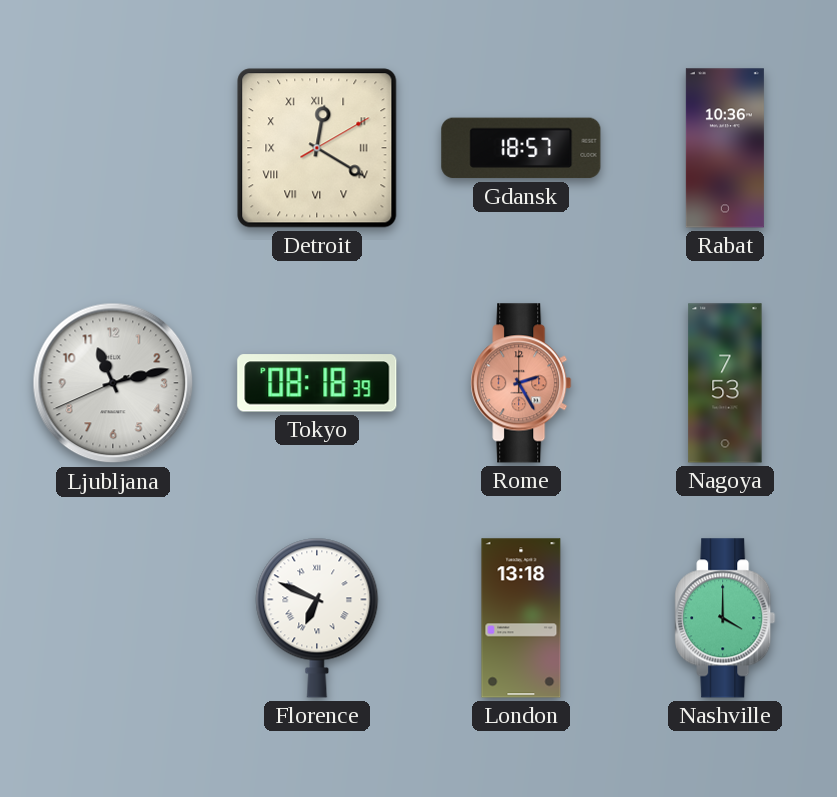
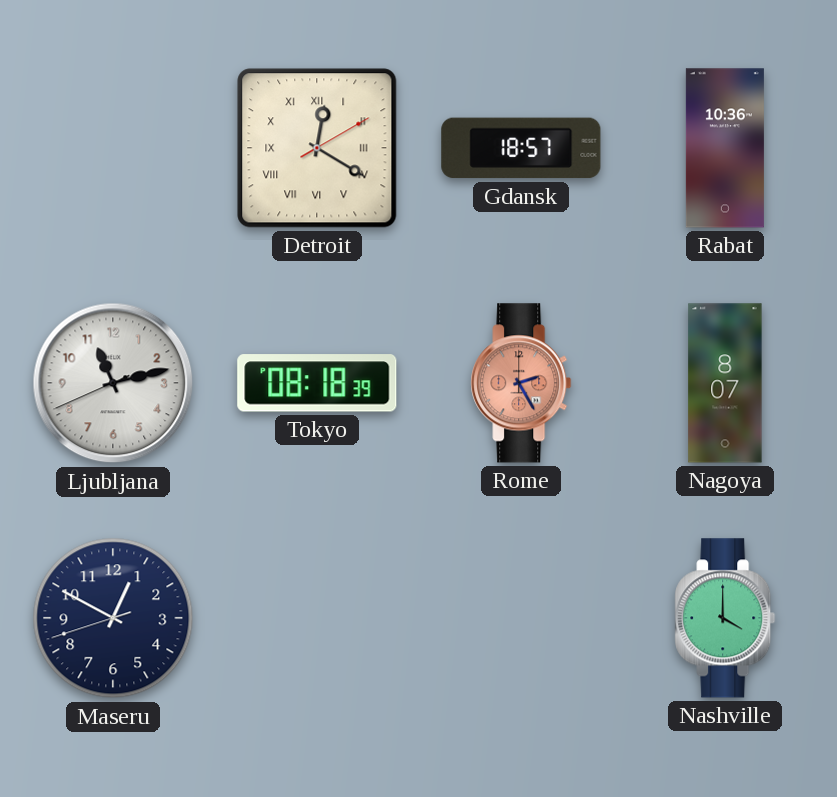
Nagoya: 7:53 -> 8:07
Maseru: none -> 12:49
Florence: 6:49 -> none
London: 13:18 -> none
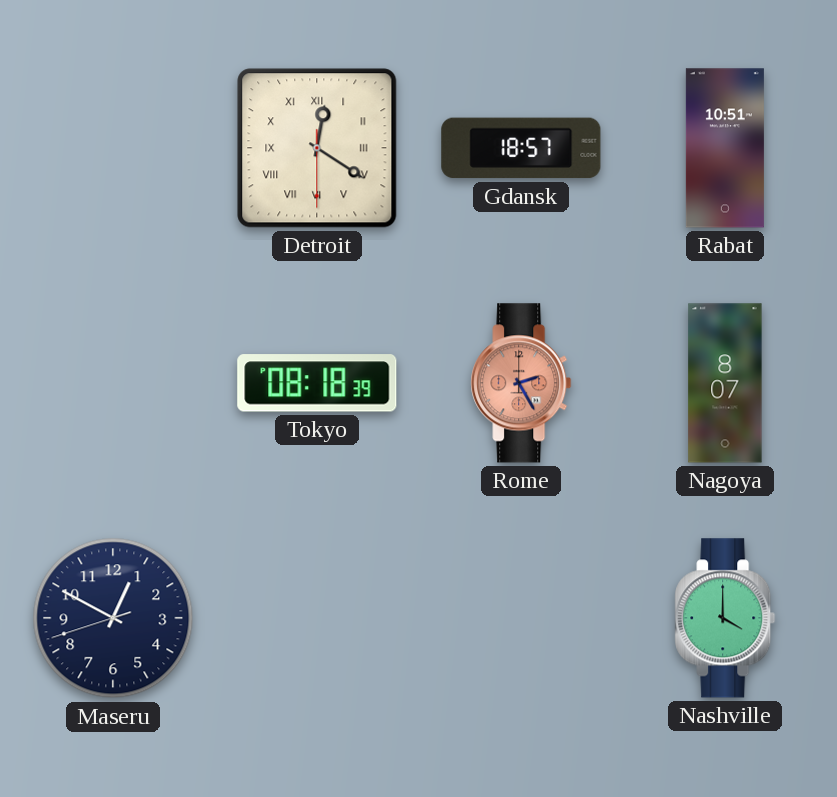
Detroit: 12:20:10 -> 12:20:30
Rabat: 10:36 -> 10:51
Ljubljana: 11:12 -> none
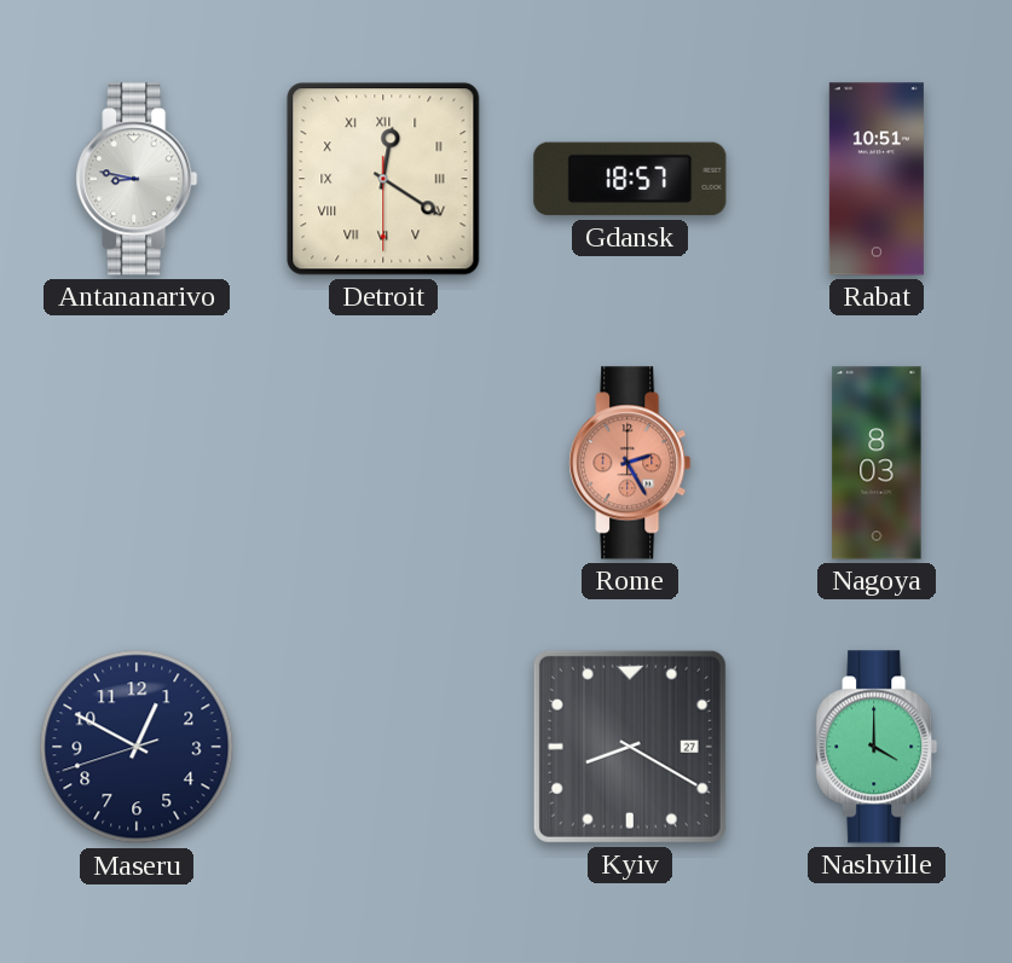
Antananarivo: none -> 8:47
Tokyo: 08:18 -> none
Nagoya: 8:07 -> 8:03
Kyiv: none -> 8:20
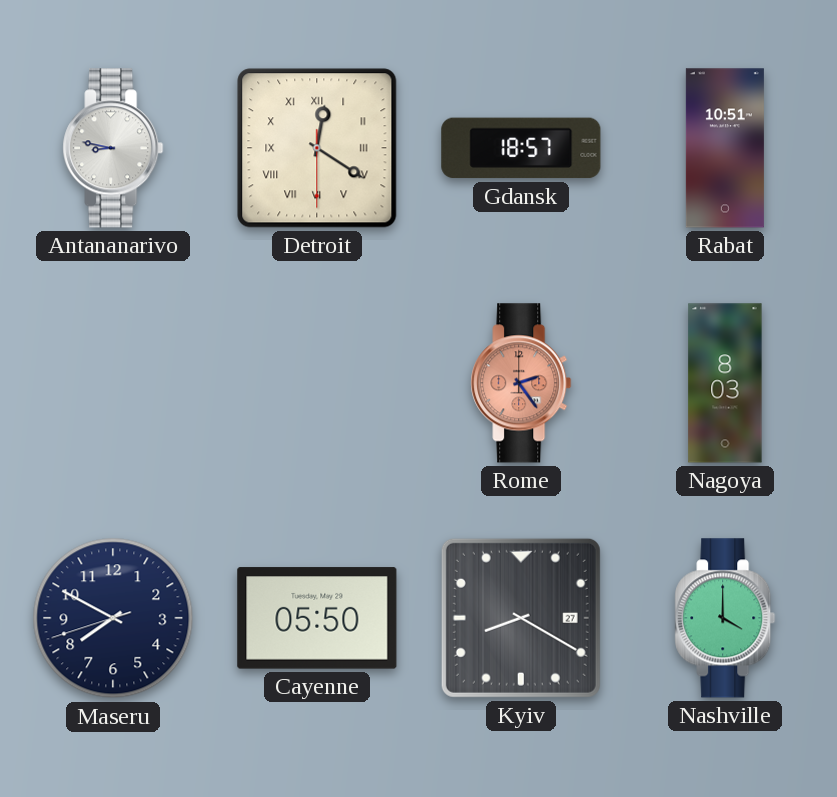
Rome: 2:25 -> 2:24
Maseru: 12:49 -> 7:49
Cayenne: none -> 05:50
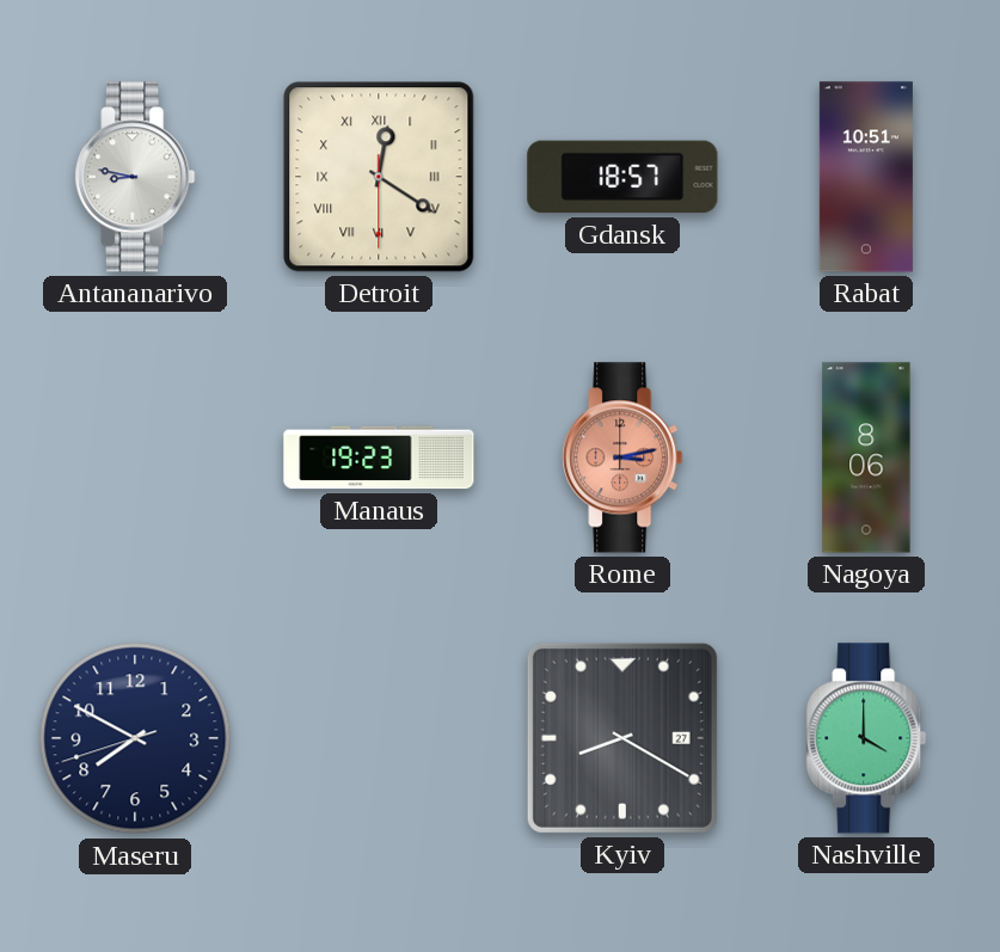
Manaus: none -> 19:23
Rome: 2:24 -> 3:13
Nagoya: 8:03 -> 8:06
Cayenne: 05:50 -> none
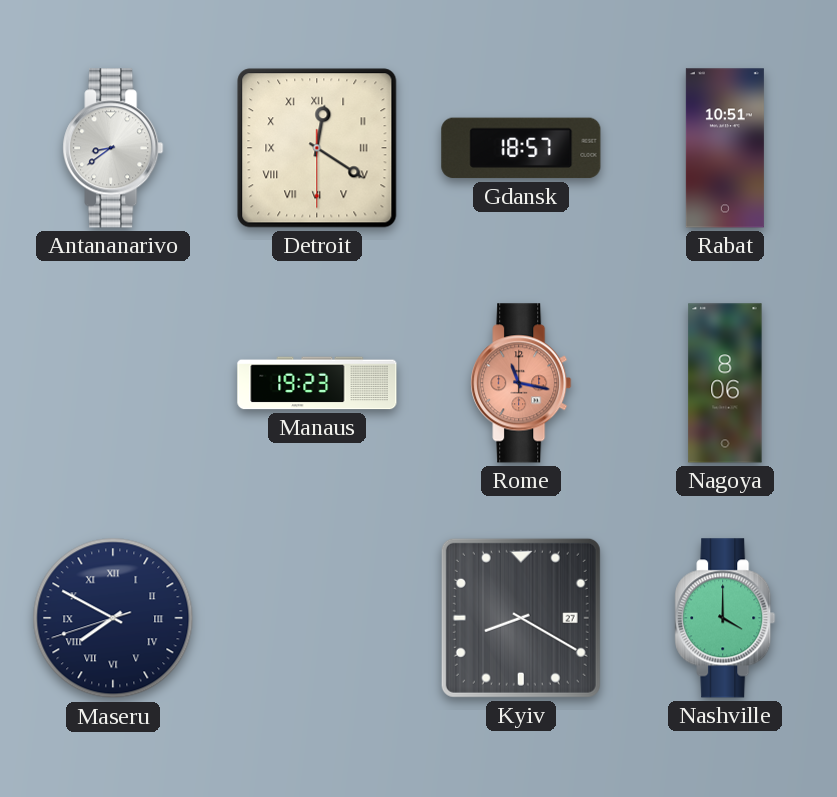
Antananarivo: 8:47 -> 8:39
Rome: 3:13 -> 11:17
Maseru numerals: Arabic -> Roman
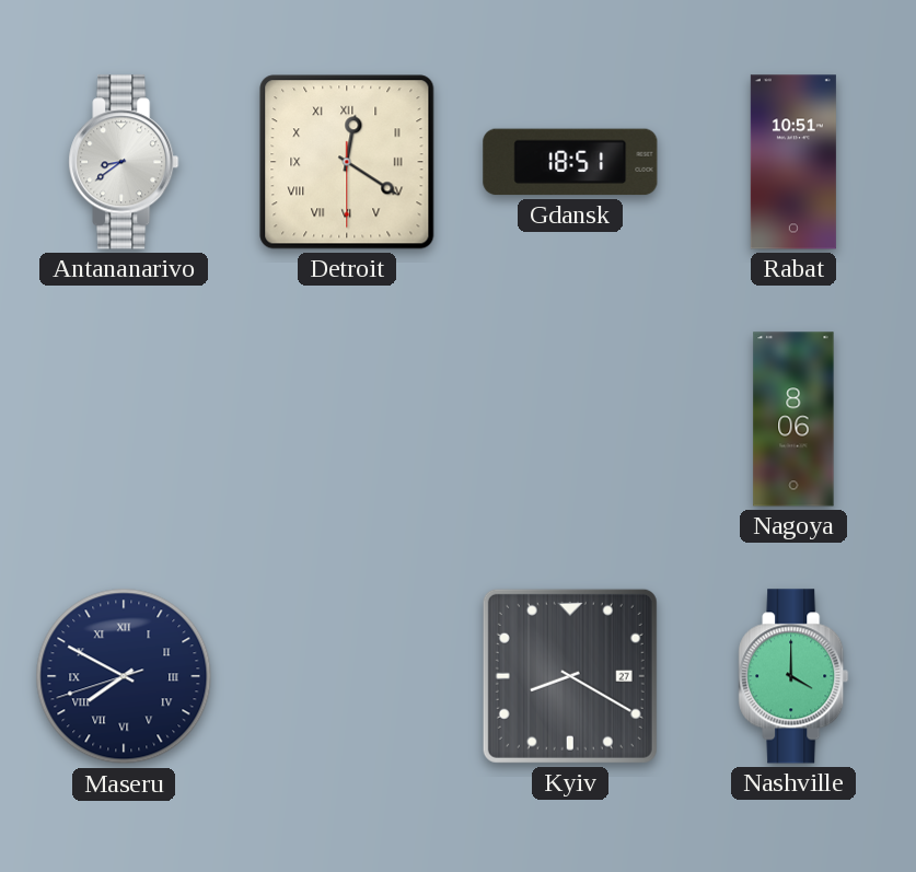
Gdansk: 18:57 -> 18:51
Manaus: 19:23 -> none
Rome: 11:17 -> none
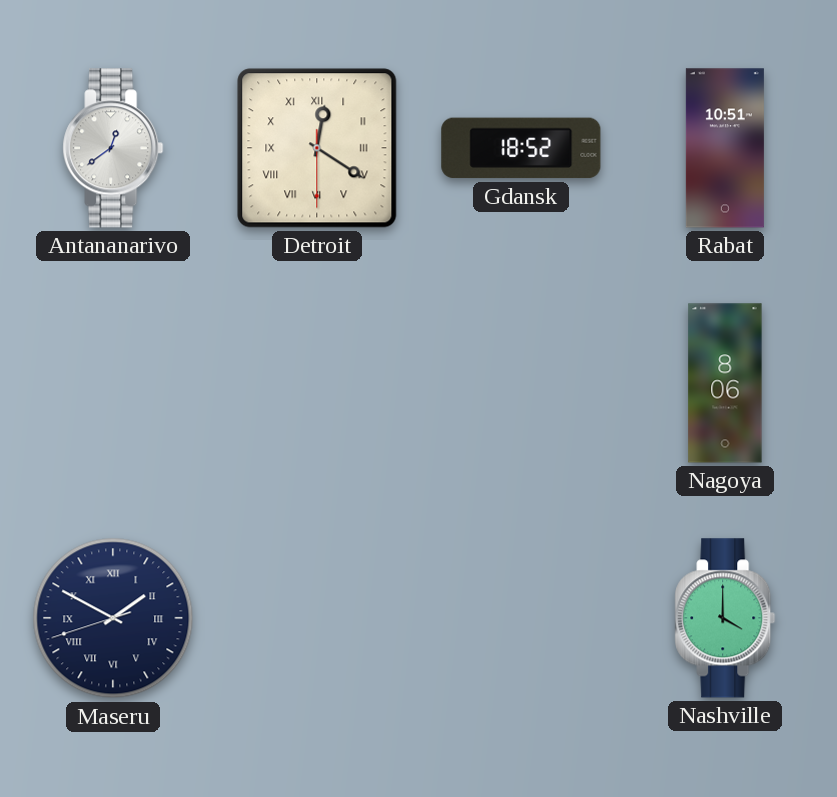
Antananarivo: 8:39 -> 12:39
Gdansk: 18:51 -> 18:52
Maseru: 7:49 -> 1:49
Kyiv: 8:20 -> none
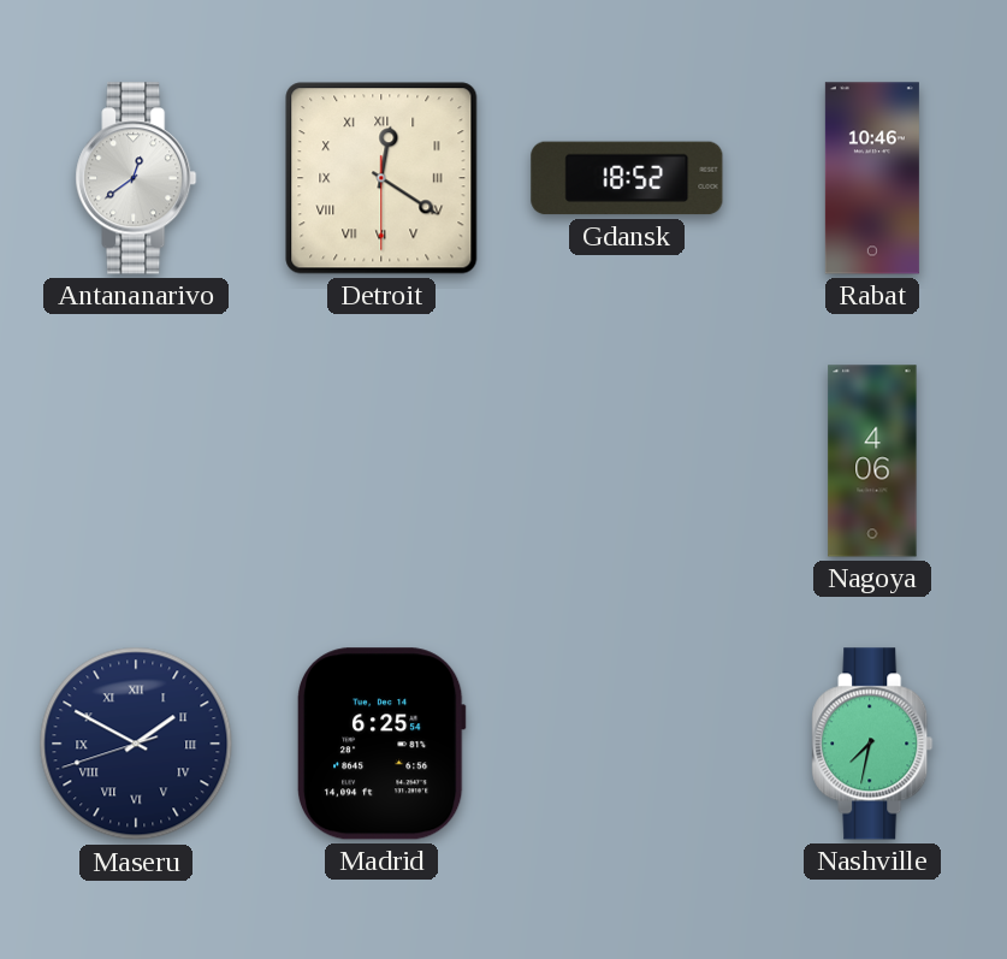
Rabat: 10:51 -> 10:46
Nagoya: 8:06 -> 4:06
Madrid: none -> 6:25
Nashville: 4:00 -> 7:32
